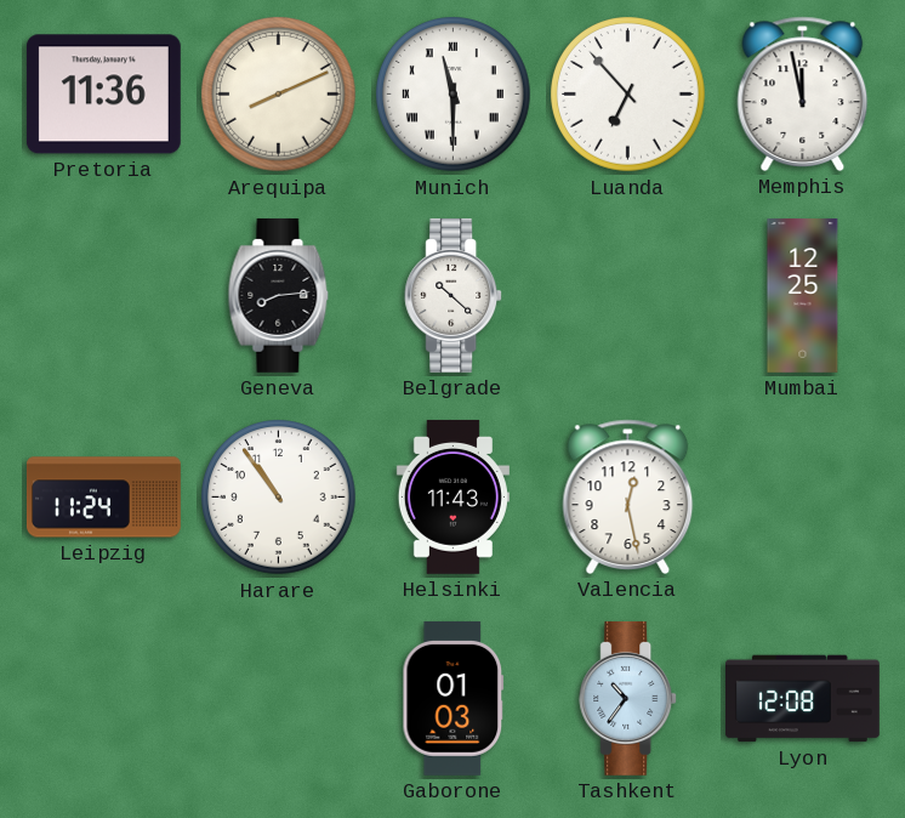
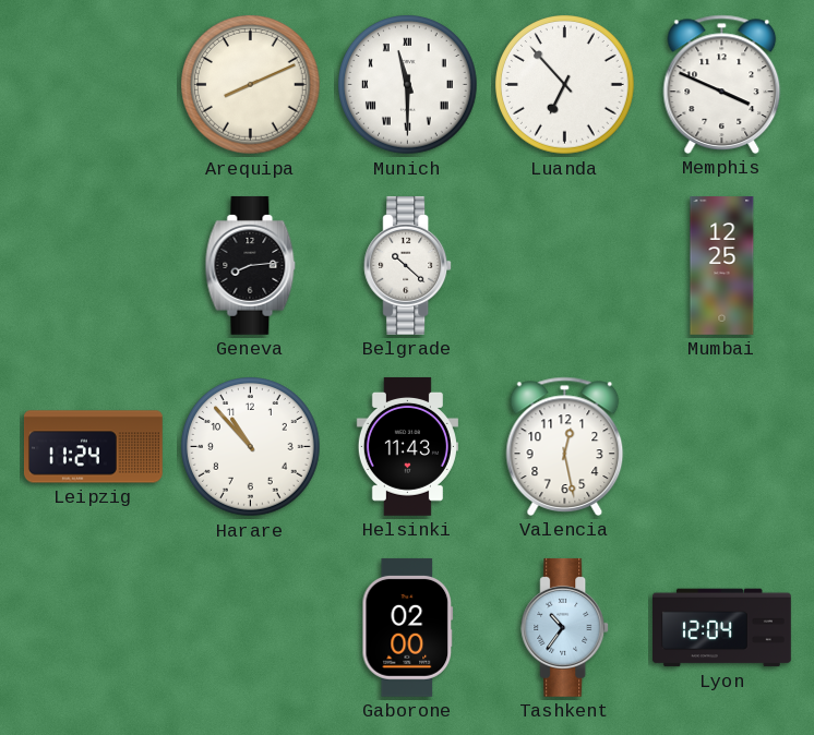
Pretoria: 11:36 -> none
Memphis: 11:58 -> 3:49
Harare: 10:54 -> 10:53
Gaborone: 01:03 -> 02:00
Lyon: 12:08 -> 12:04
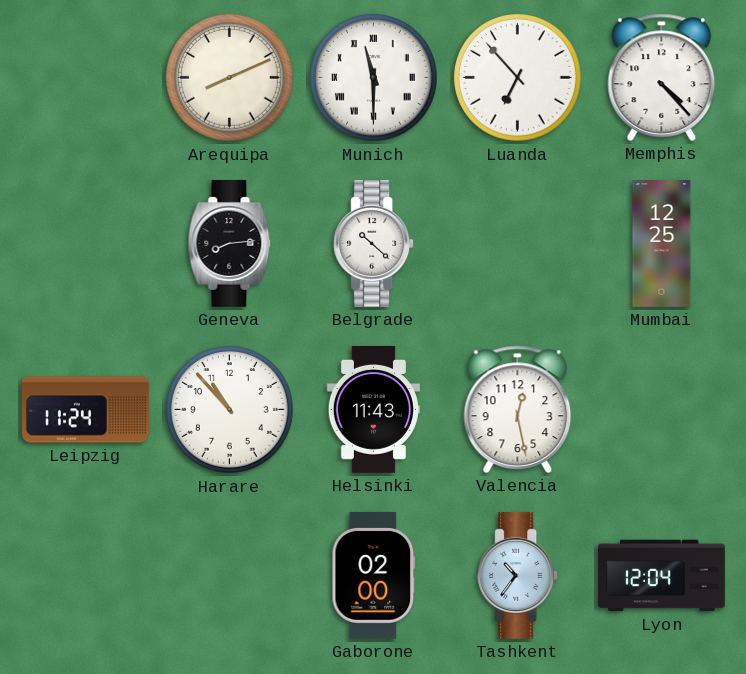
Memphis: 3:49 -> 4:23
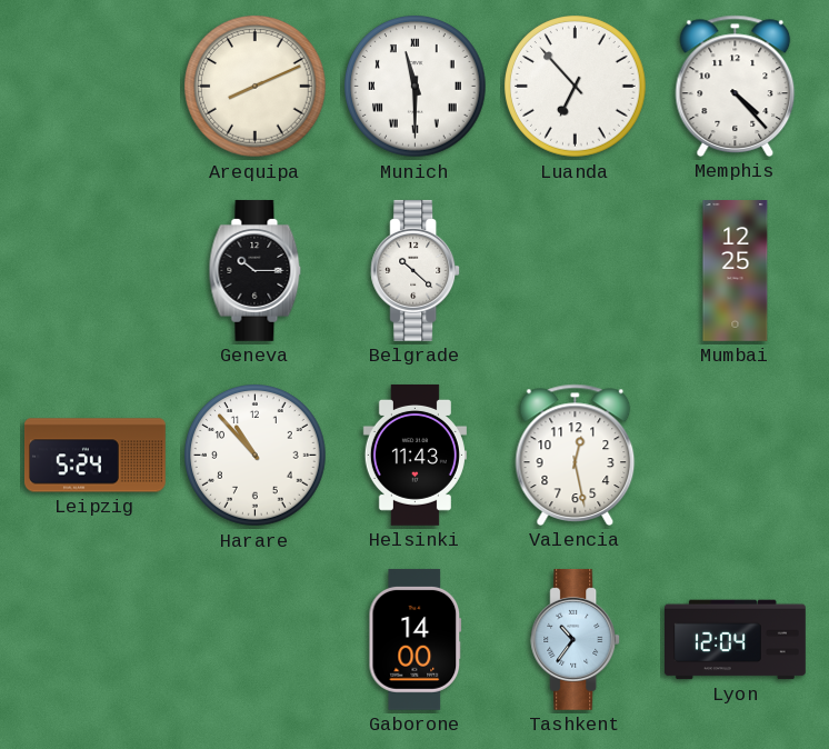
Geneva: 8:14 -> 10:15
Leipzig: 11:24 -> 5:24
Gaborone: 02:00 -> 14:00
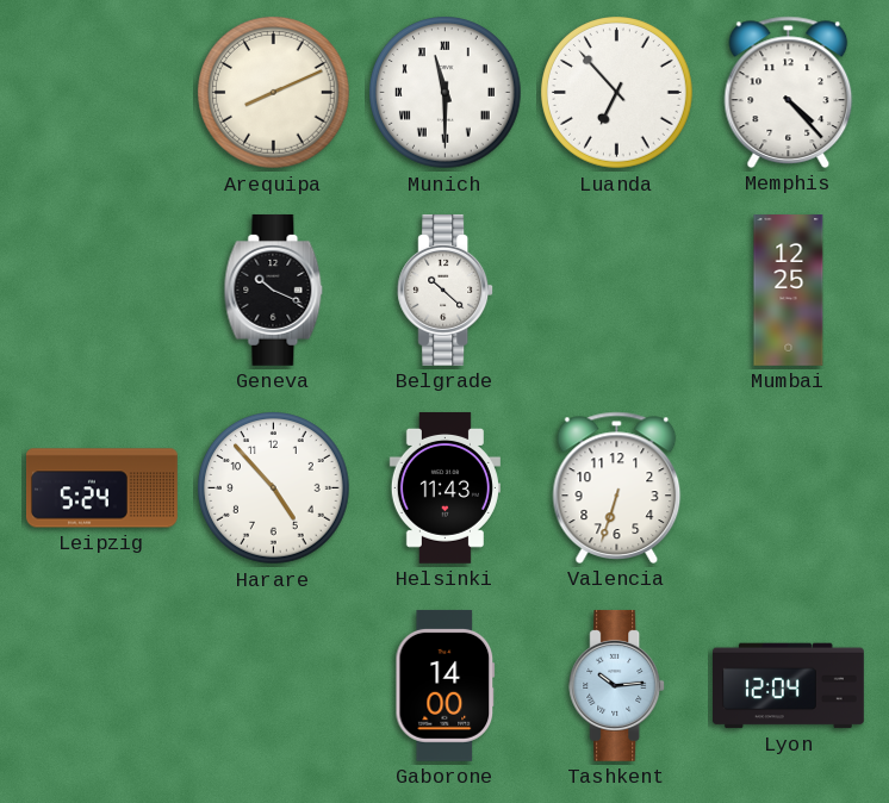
Geneva: 10:15 -> 10:19
Harare: 10:53 -> 4:53
Valencia: 12:28 -> 6:33
Tashkent: 10:36 -> 10:14
